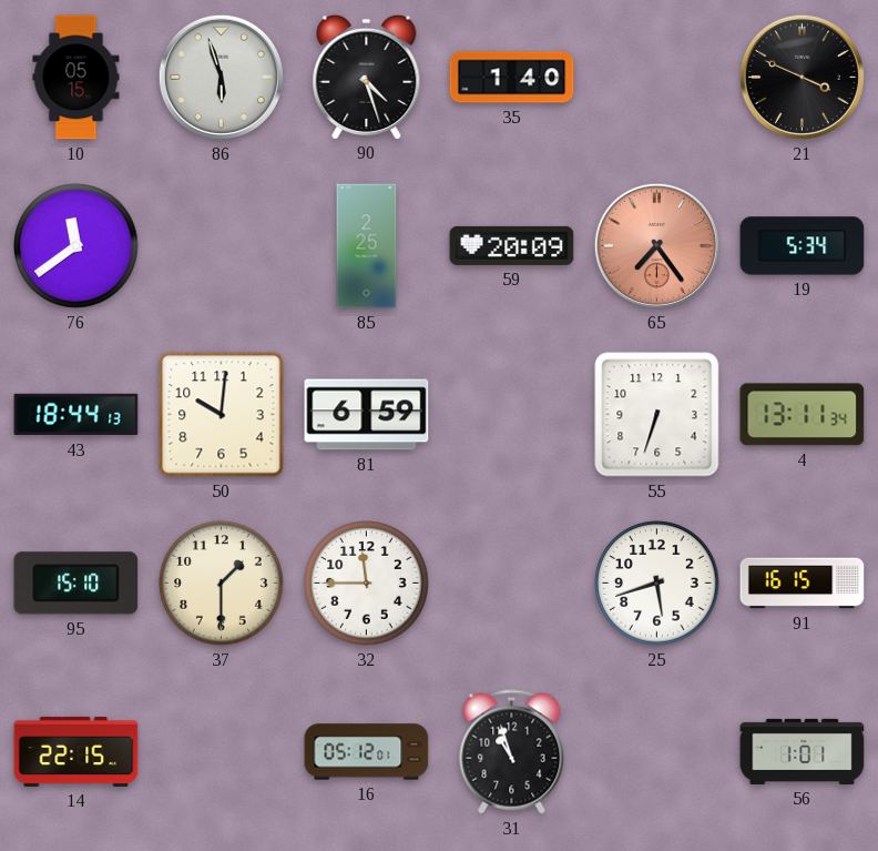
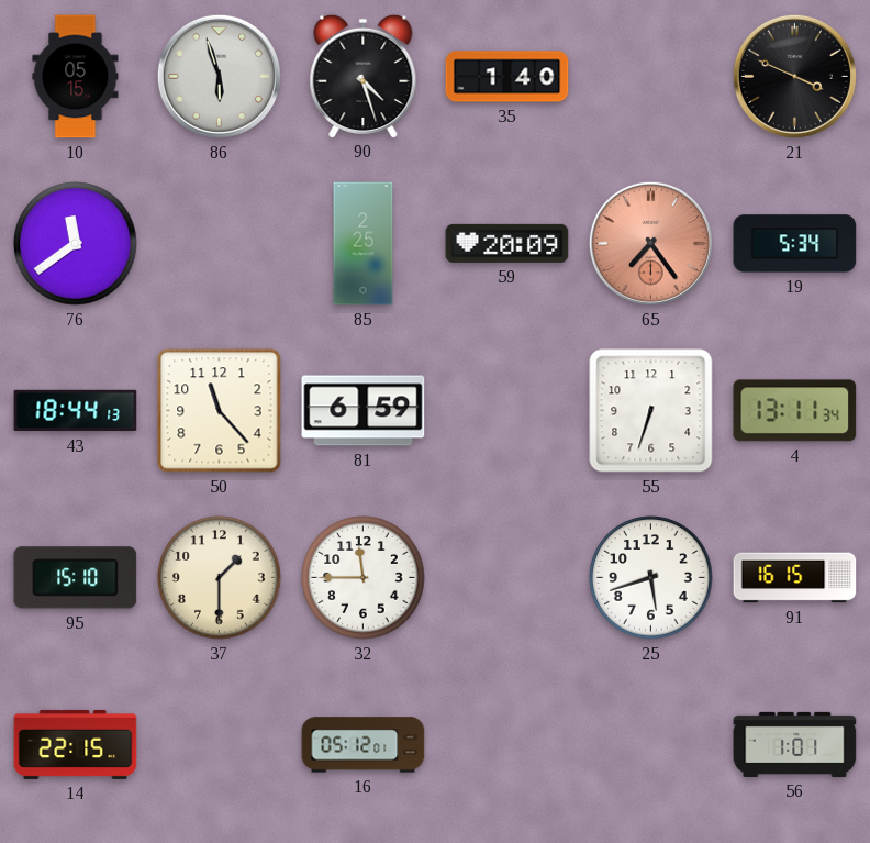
50: 10:01 -> 11:23
31: 10:57 -> none
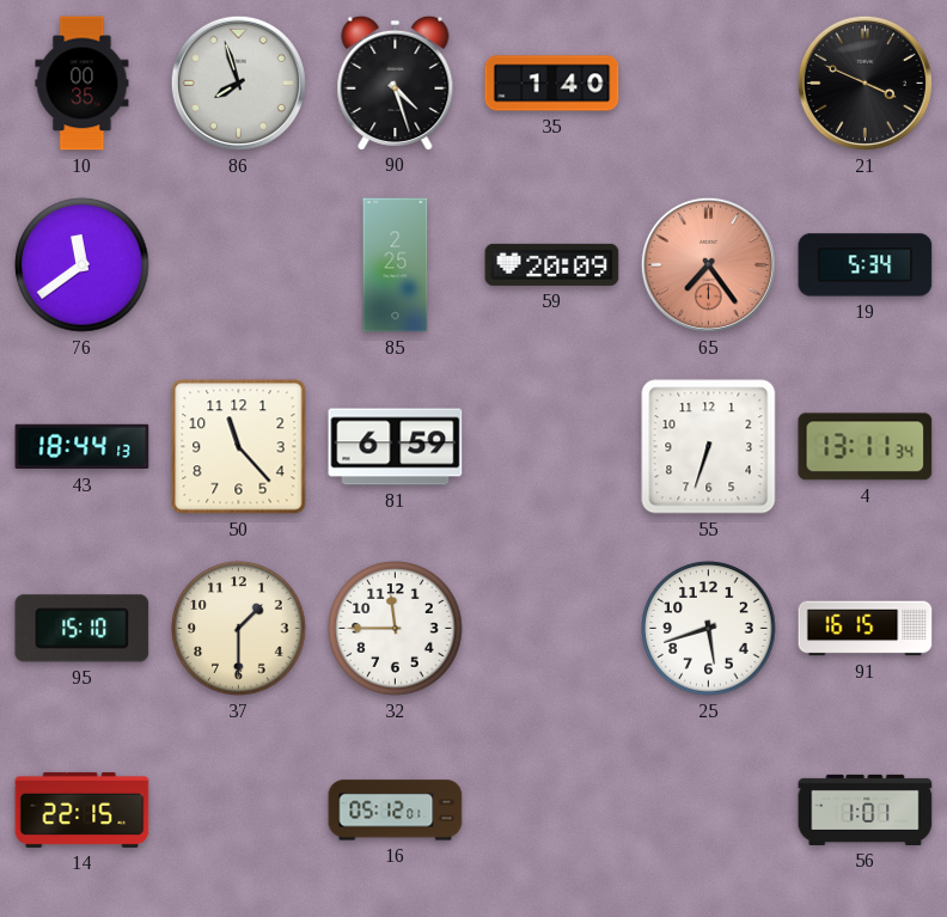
10: 05:15 -> 00:35
86: 5:57 -> 7:57
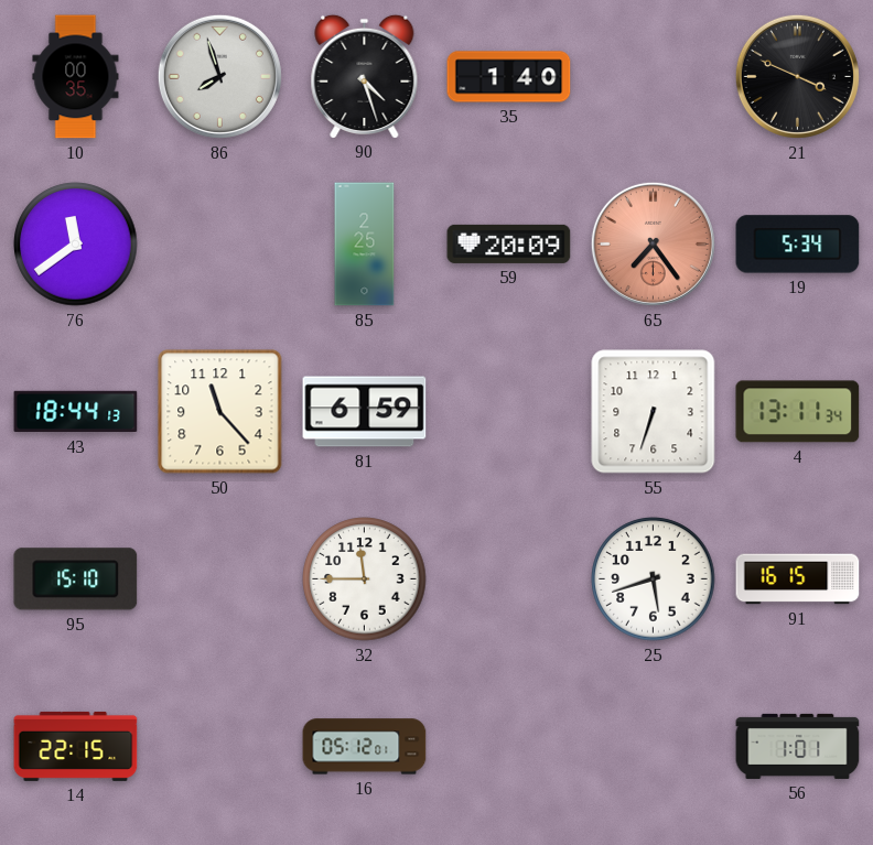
37: 1:30 -> none
